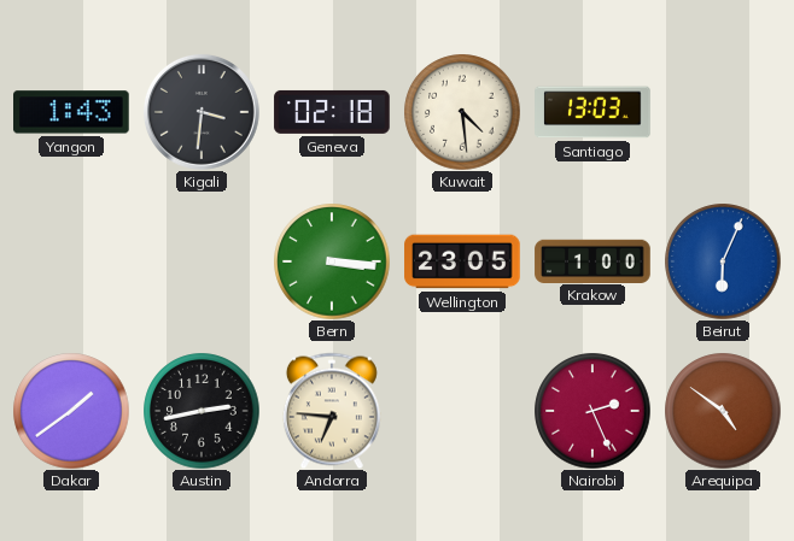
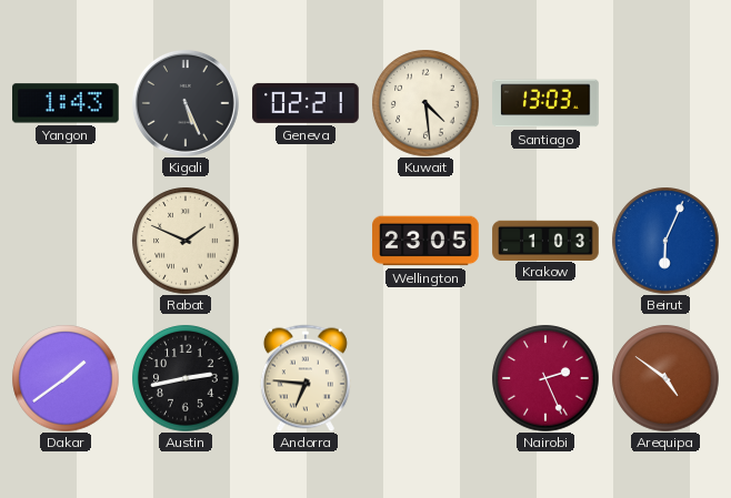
Kigali: 3:31 -> 5:26
Geneva: 02:18 -> 02:21
Rabat: none -> 1:49
Bern: 3:16 -> none
Krakow: 1:00 -> 1:03
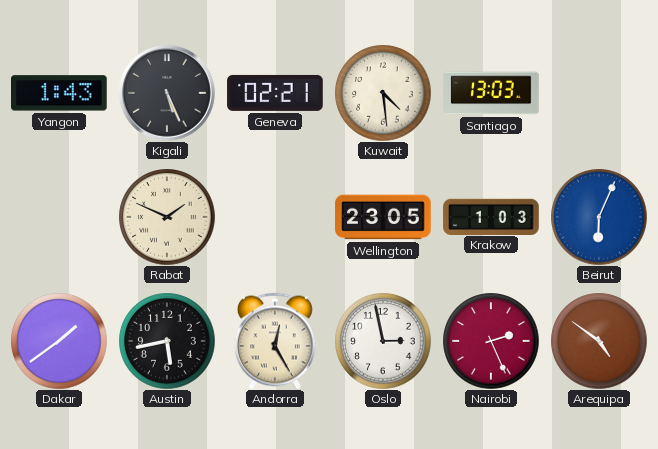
Austin: 2:43 -> 5:43
Andorra: 6:46 -> 12:25
Oslo: none -> 2:58
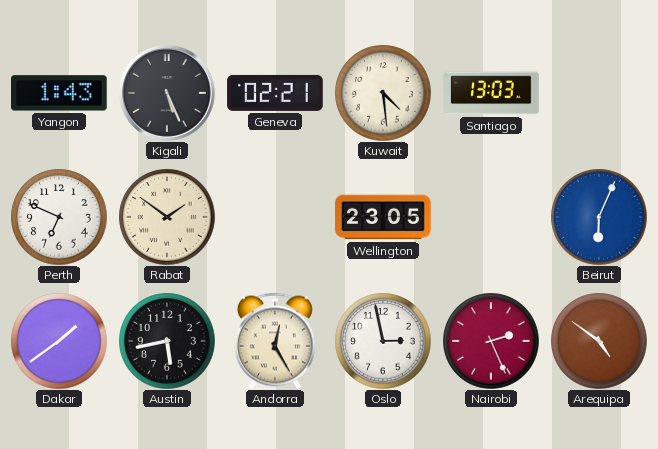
Perth: none -> 6:49
Rabat: 1:49 -> 1:51
Krakow: 1:03 -> none
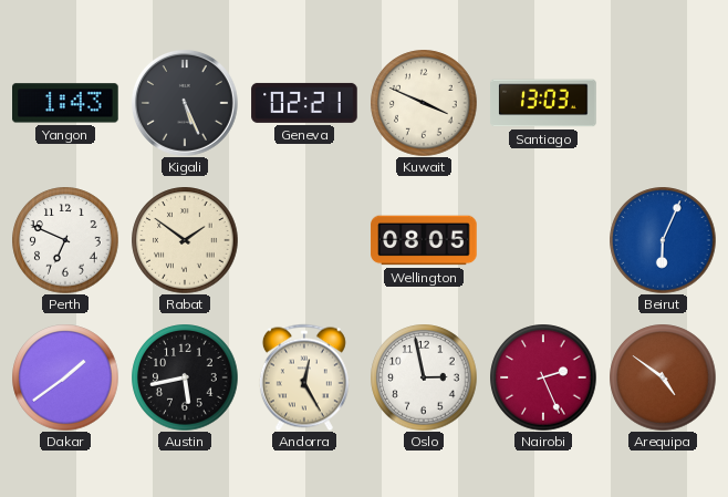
Kuwait: 4:29 -> 3:49
Wellington: 23:05 -> 08:05
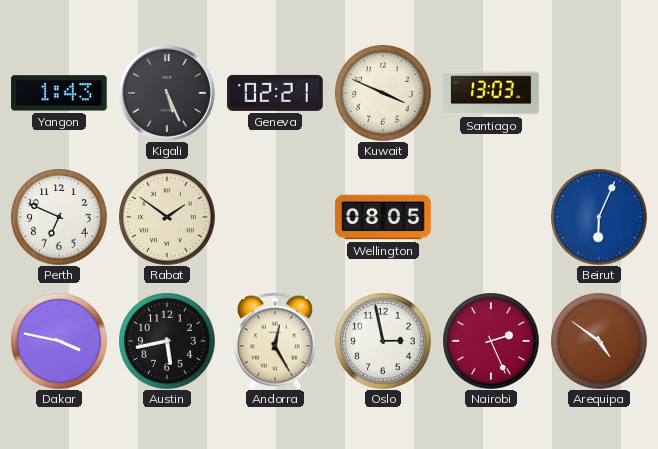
Dakar: 1:39 -> 3:47
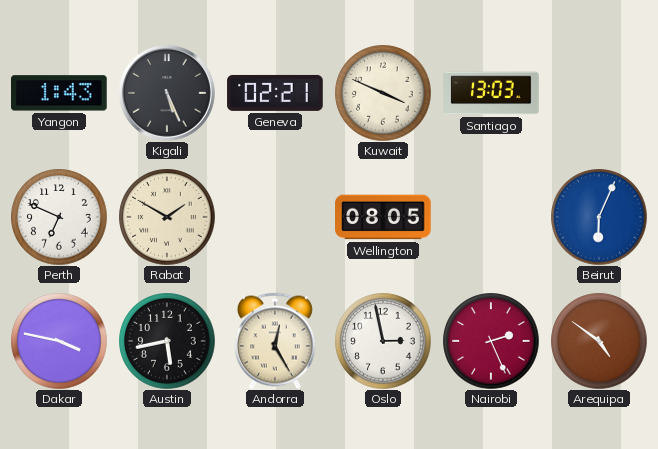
Rabat: 1:51 -> 1:50
